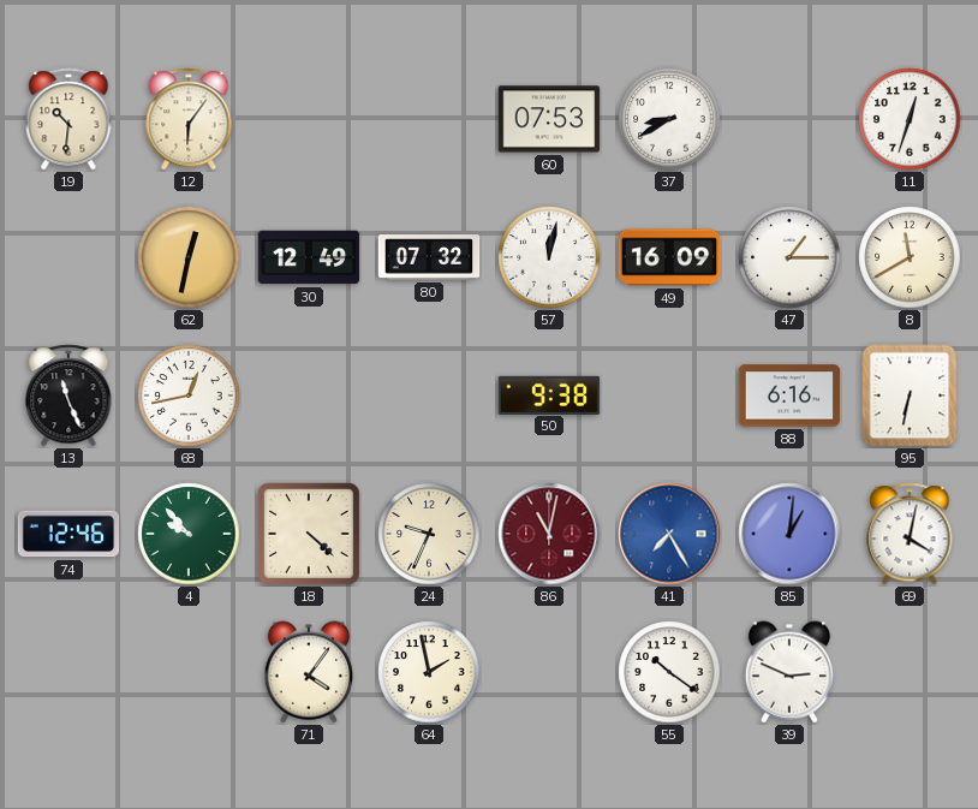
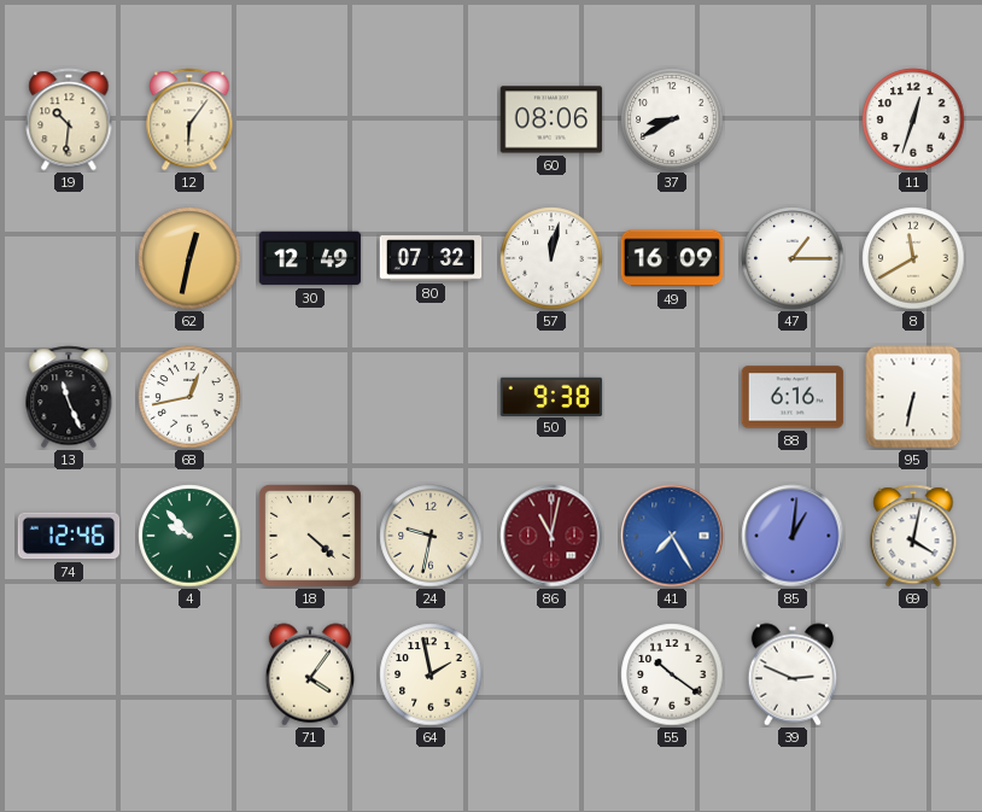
60: 07:53 -> 08:06
24: 9:34 -> 9:32
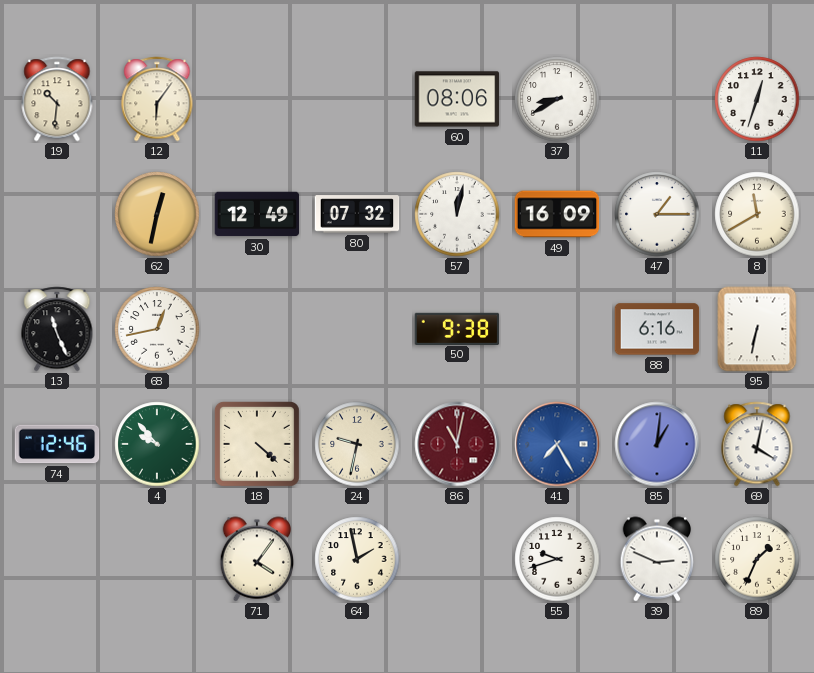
55: 10:21 -> 9:42
89: none -> 1:34
